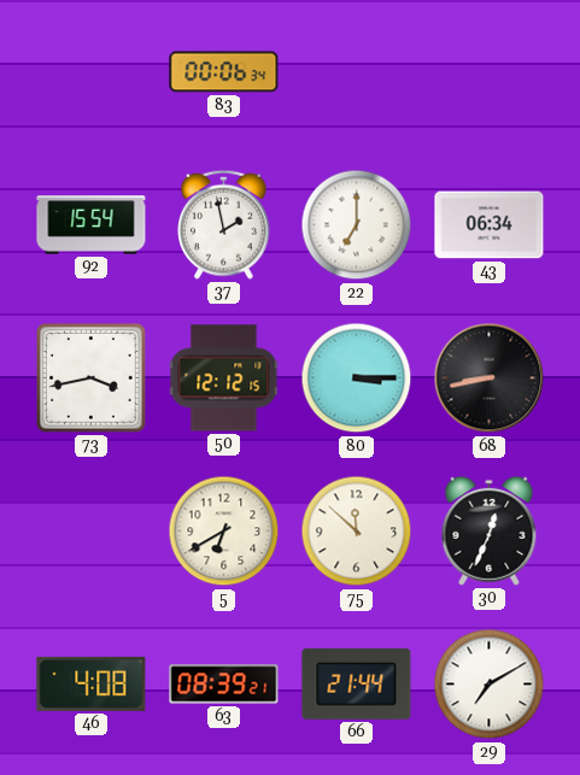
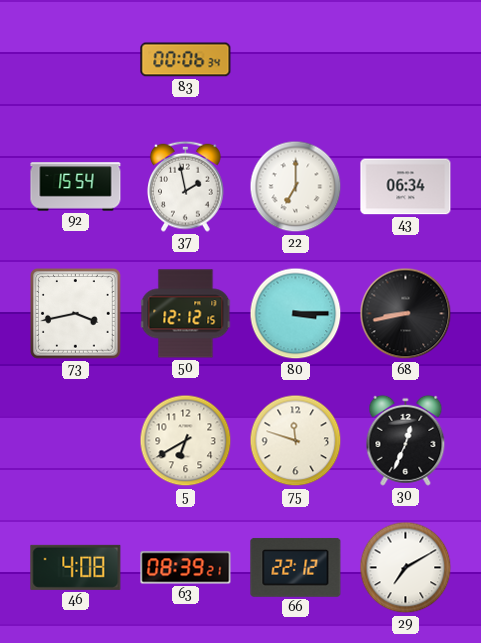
75: 11:52 -> 11:48
66: 21:44 -> 22:12
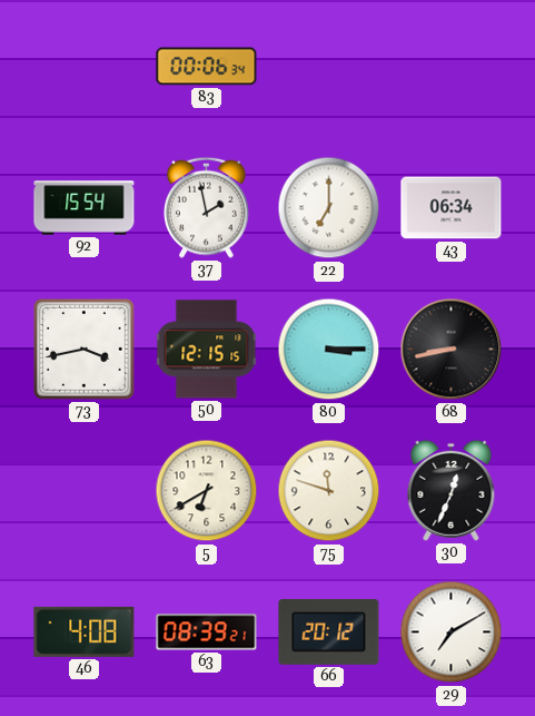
50: 12:12 -> 12:15
66: 22:12 -> 20:12
